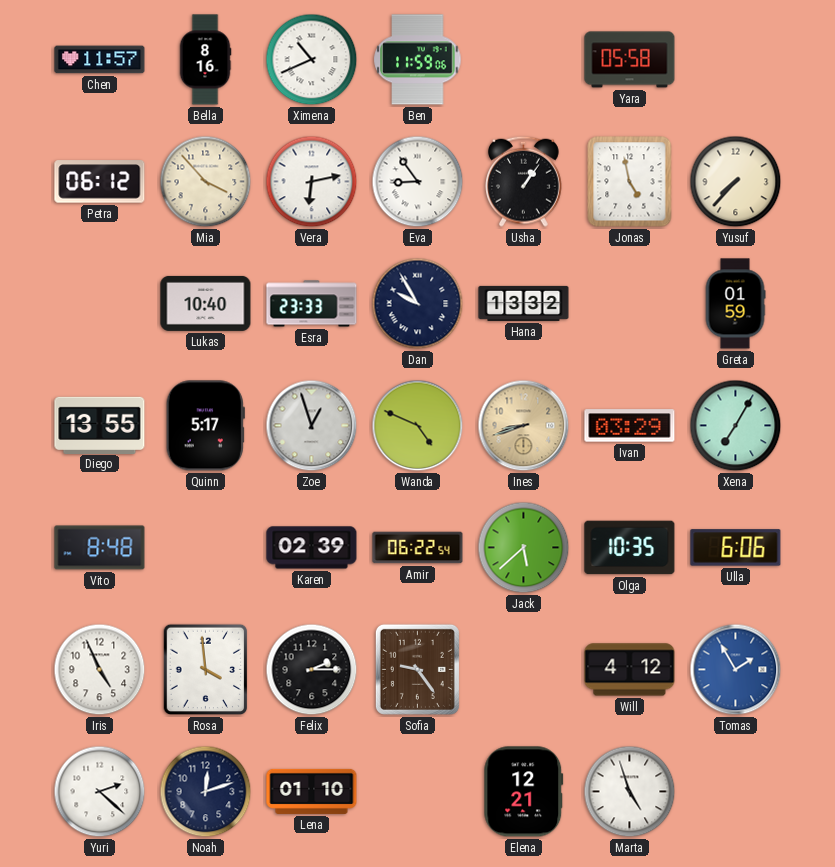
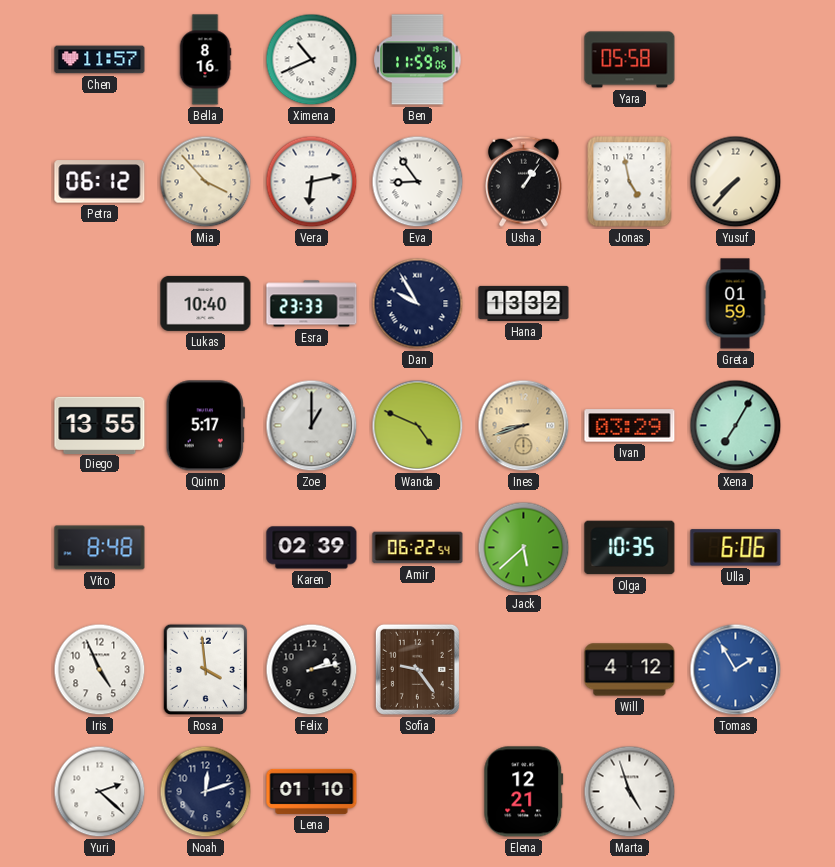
Zoe: 12:57 -> 1:00
Felix: 2:15 -> 2:13
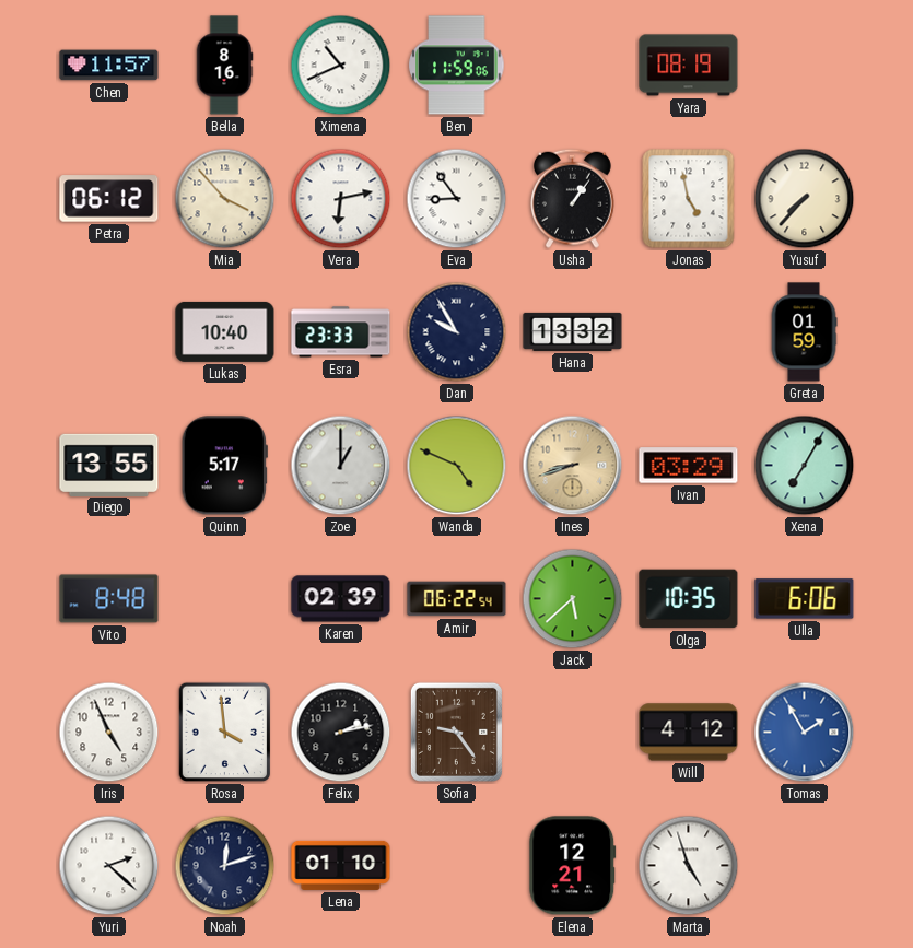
Yara: 05:58 -> 08:19
